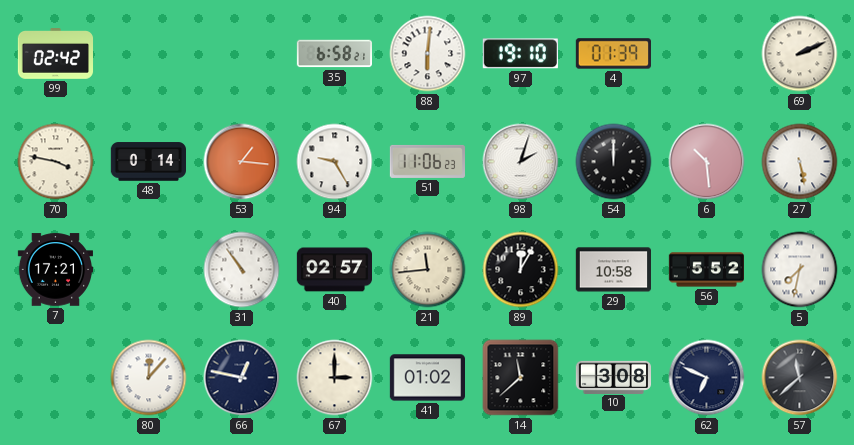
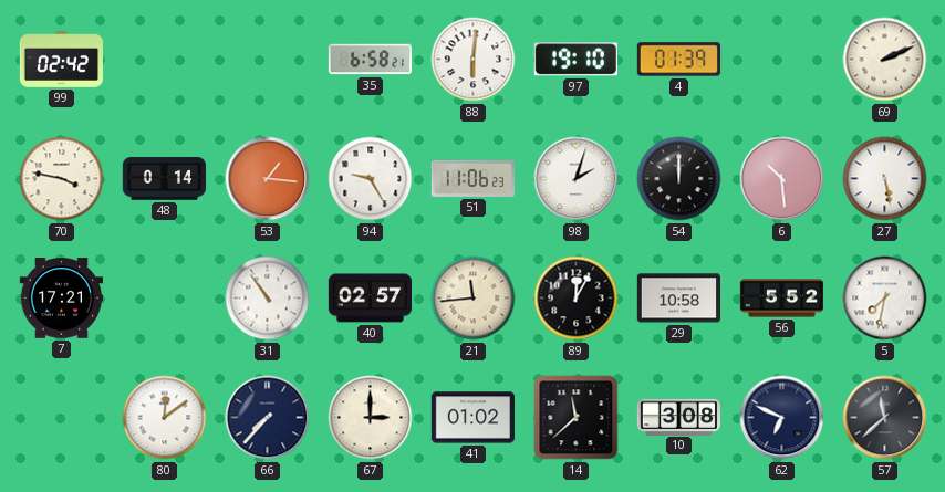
80: 12:07 -> 12:09
66: 12:47 -> 7:37
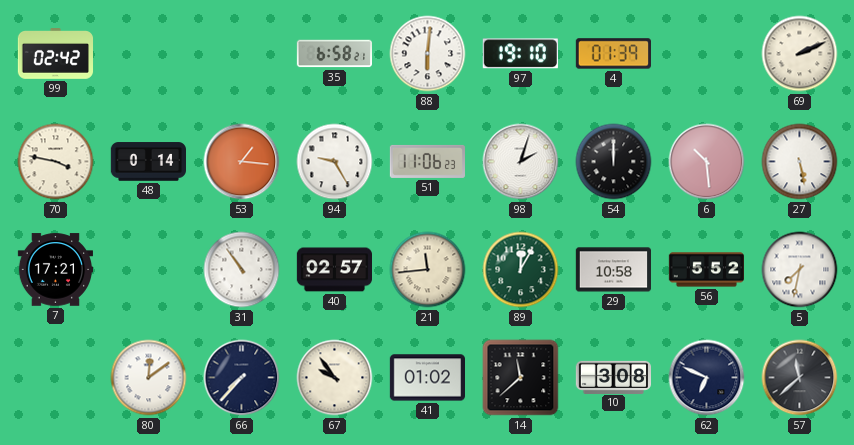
89 dial: black -> green
67: 3:00 -> 9:54
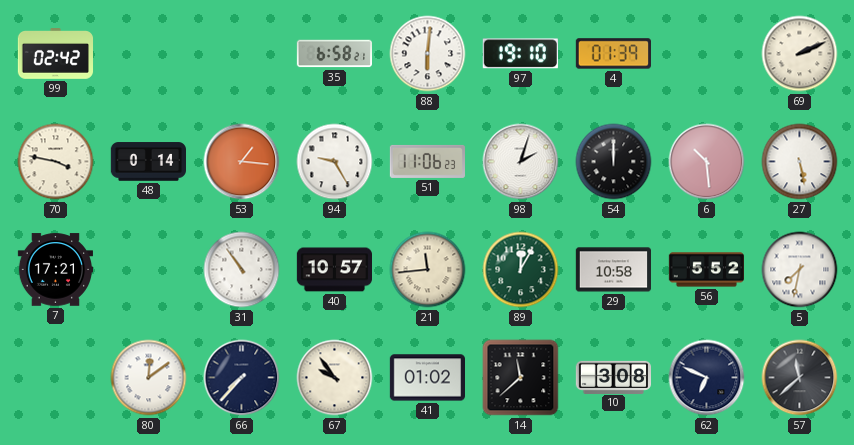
40: 02:57 -> 10:57
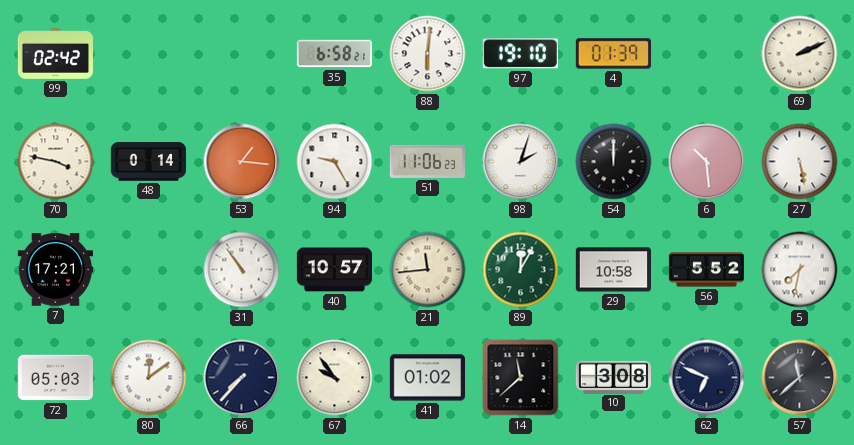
72: none -> 05:03
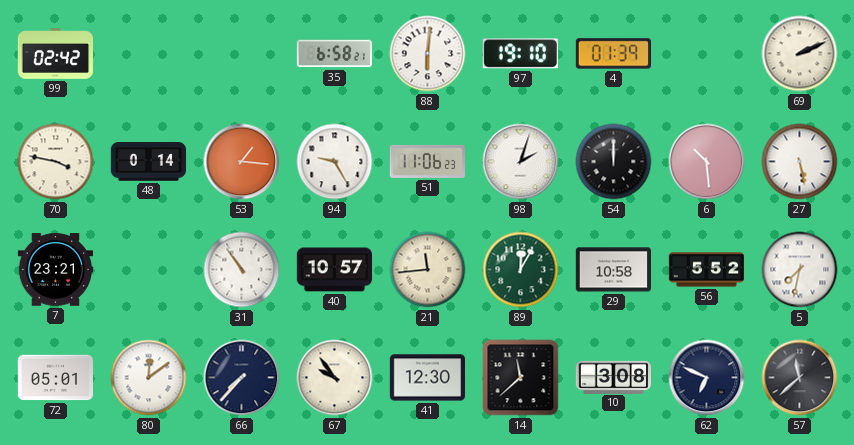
7: 17:21 -> 23:21
72: 05:03 -> 05:01
41: 01:02 -> 12:30
